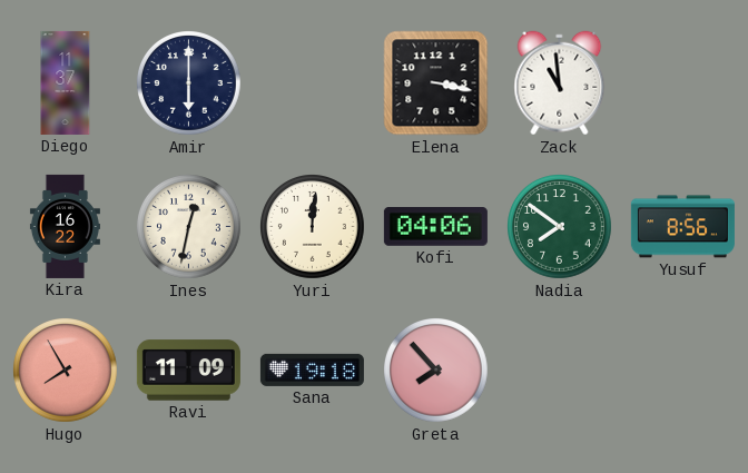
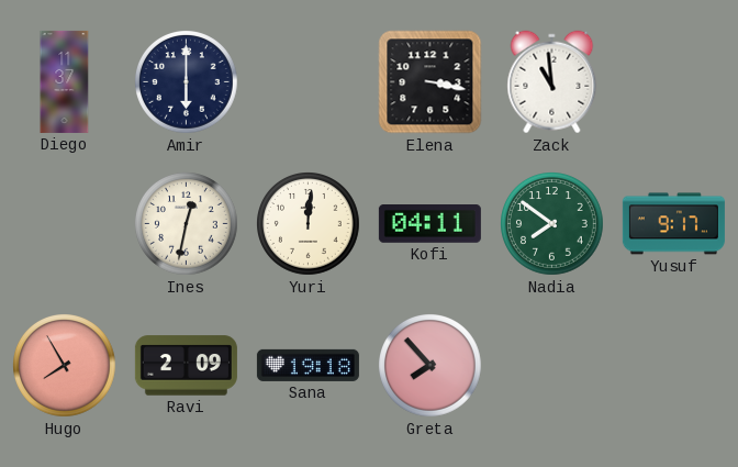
Kira: 16:22 -> none
Kofi: 04:06 -> 04:11
Yusuf: 8:56 -> 9:17
Ravi: 11:09 -> 2:09
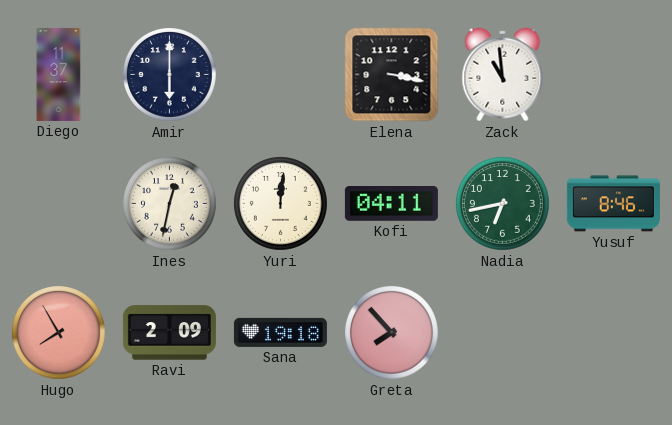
Nadia: 7:51 -> 6:43
Yusuf: 9:17 -> 8:46
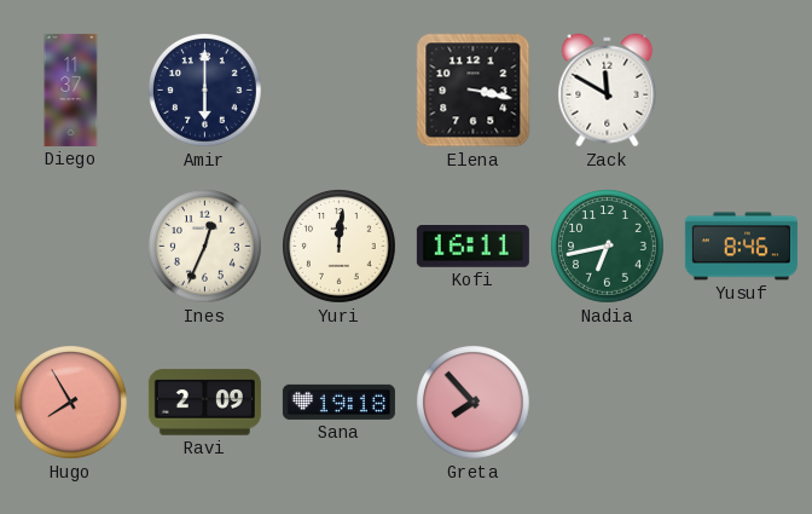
Zack: 10:59 -> 11:50
Ines: 12:32 -> 12:34
Kofi: 04:11 -> 16:11
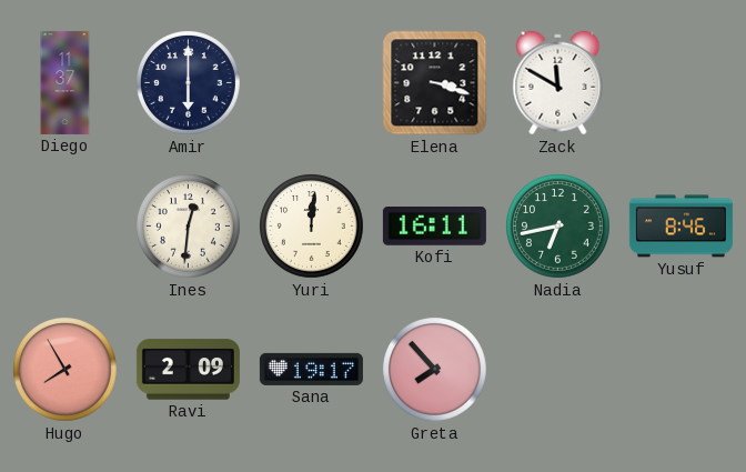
Elena: 3:17 -> 3:18
Ines: 12:34 -> 12:31
Sana: 19:18 -> 19:17
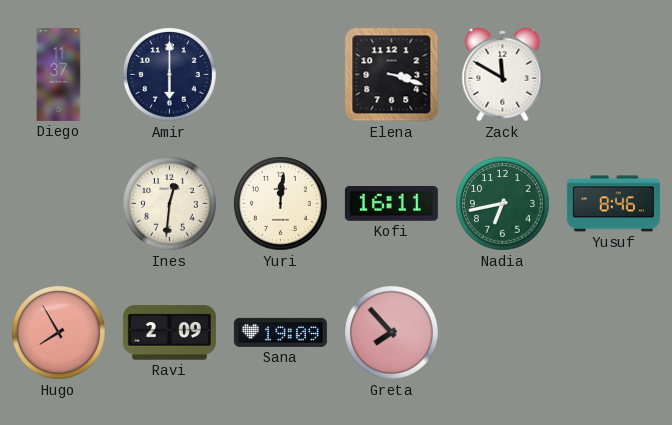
Sana: 19:17 -> 19:09
